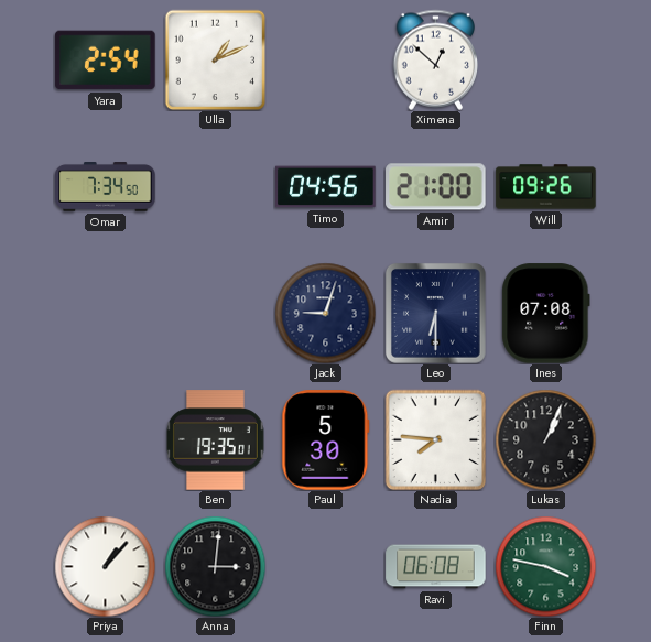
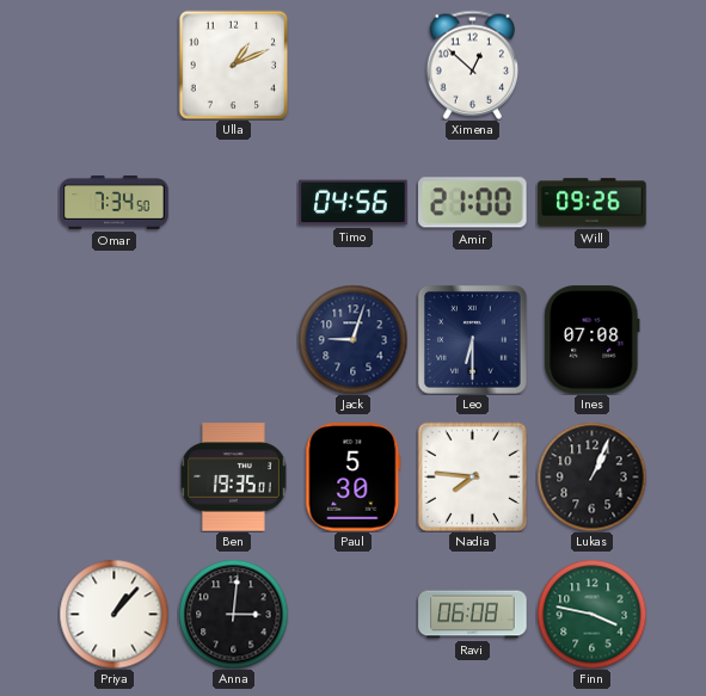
Yara: 2:54 -> none
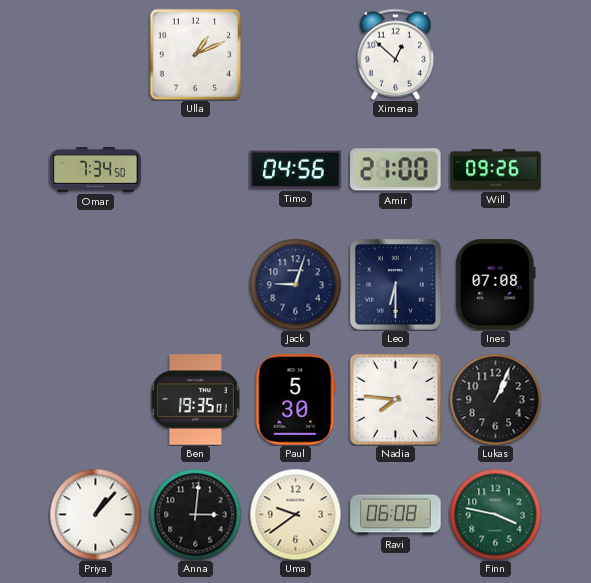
Uma: none -> 9:39
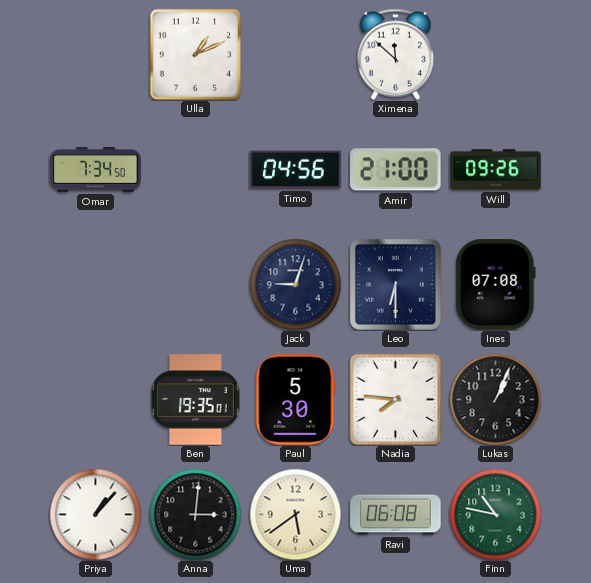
Ximena: 12:52 -> 11:52
Uma: 9:39 -> 5:39
Finn: 3:47 -> 10:47
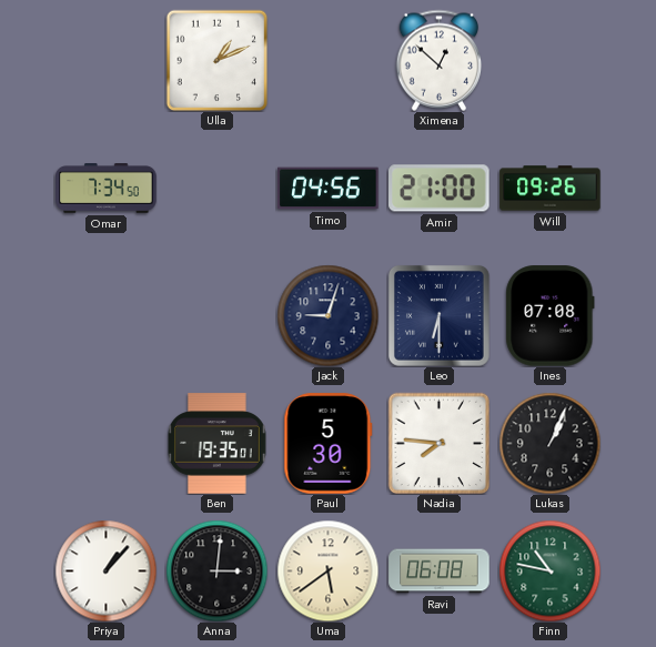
Ximena: 11:52 -> 12:52
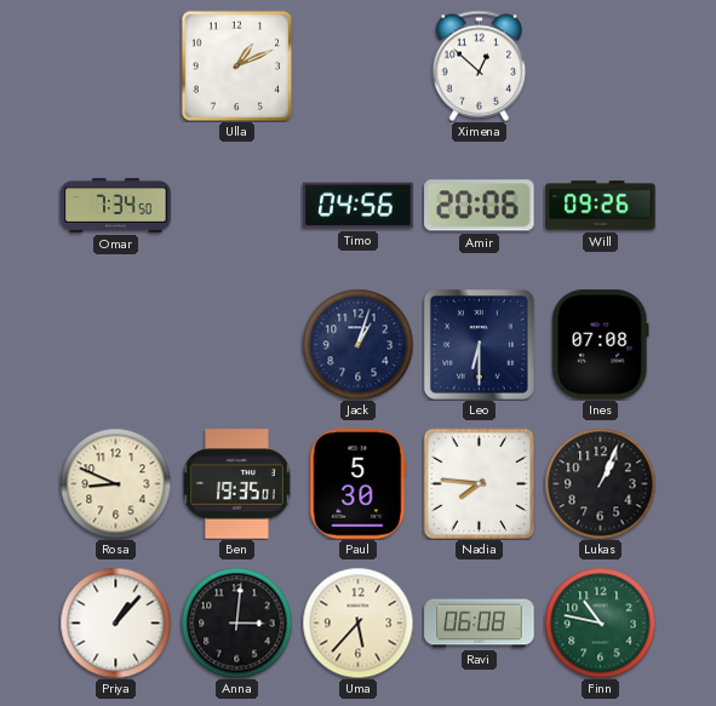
Amir: 21:00 -> 20:06
Jack: 9:03 -> 1:03
Rosa: none -> 8:49
Uma: 5:39 -> 5:37
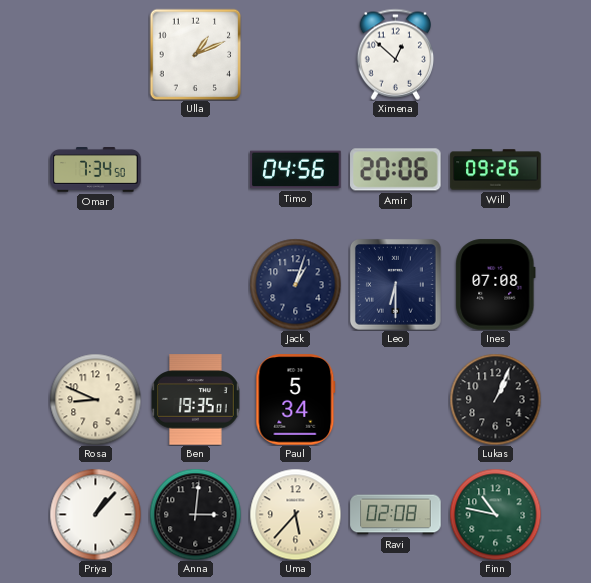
Paul: 5:30 -> 5:34
Nadia: 7:46 -> none
Ravi: 06:08 -> 02:08
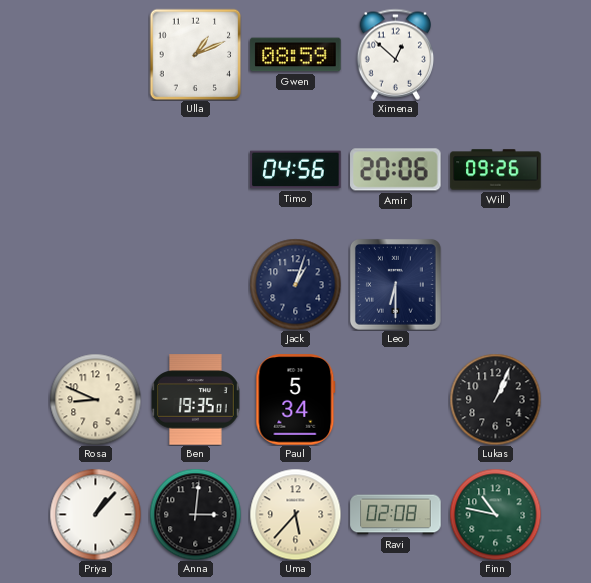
Gwen: none -> 08:59
Omar: 7:34 -> none
Ines: 07:08 -> none
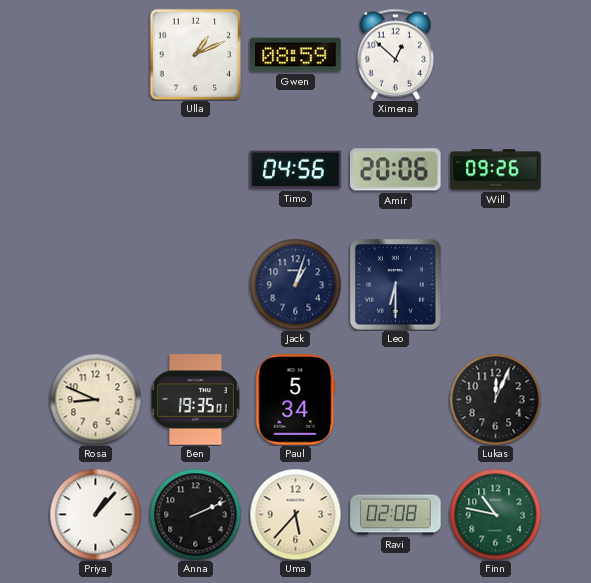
Lukas: 1:04 -> 12:04
Anna: 3:01 -> 2:11
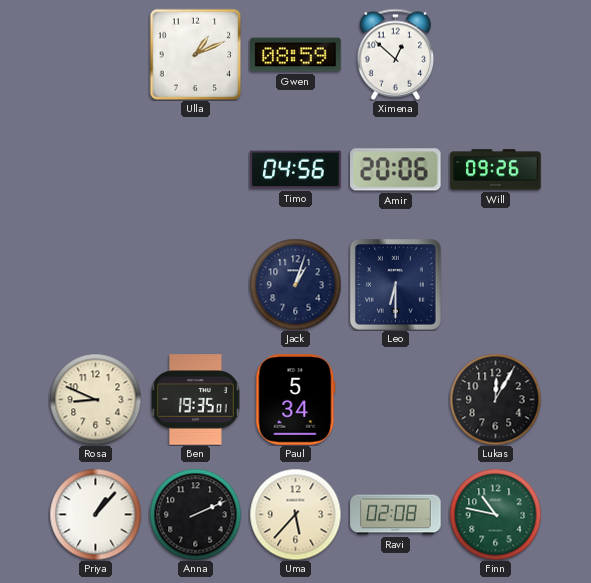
Lukas: 12:04 -> 12:05
